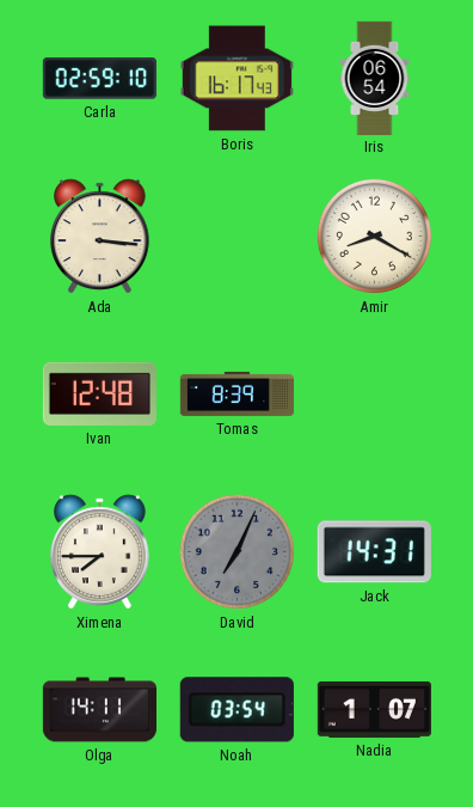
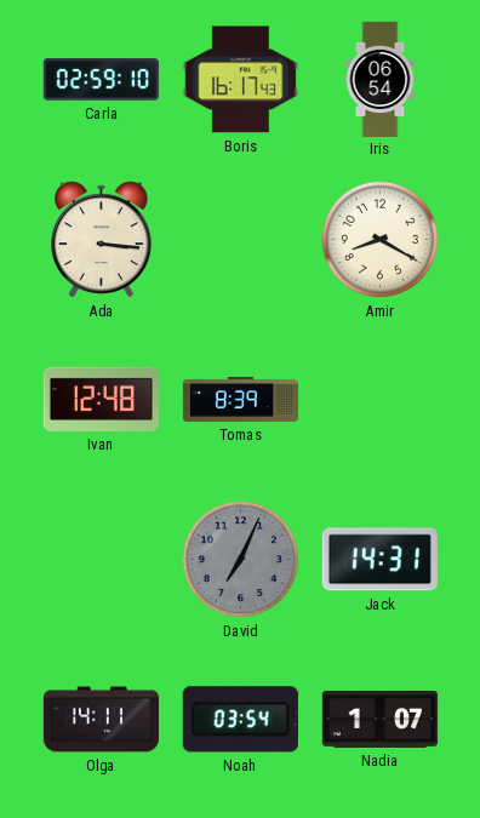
Ximena: 7:45 -> none
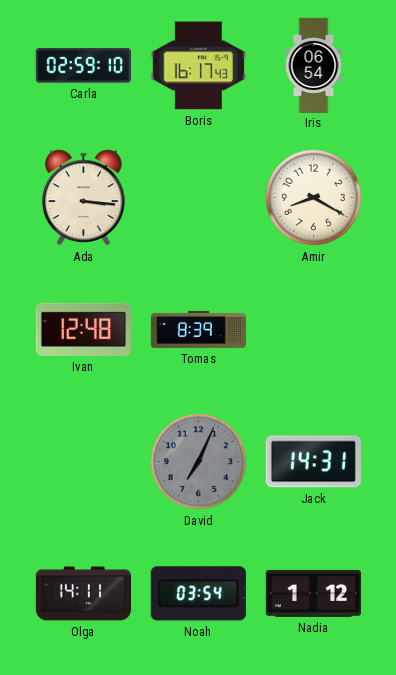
Nadia: 1:07 -> 1:12
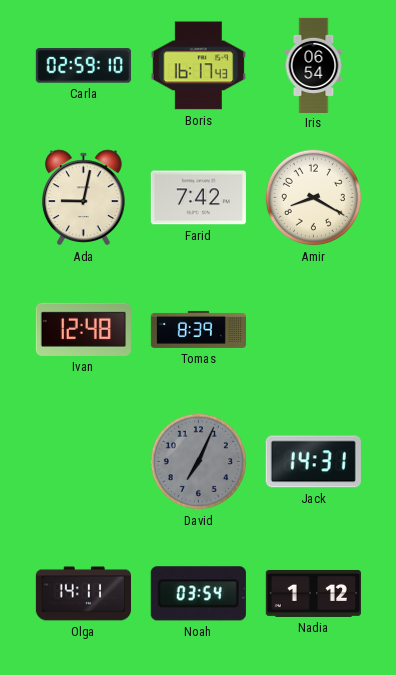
Ada: 3:16 -> 9:02
Farid: none -> 7:42
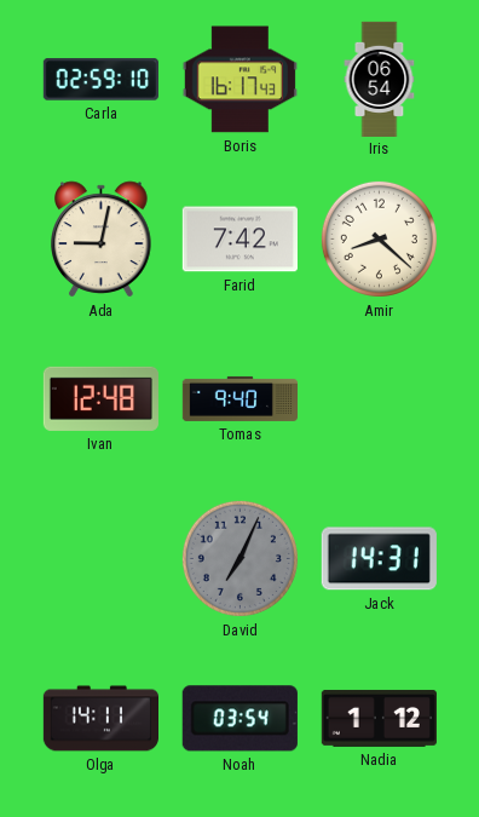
Amir: 8:20 -> 8:22
Tomas: 8:39 -> 9:40
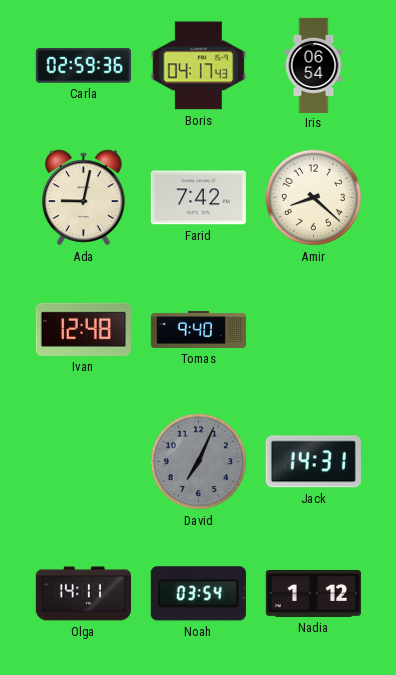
Carla: 02:59:10 -> 02:59:36
Boris: 16:17 -> 04:17
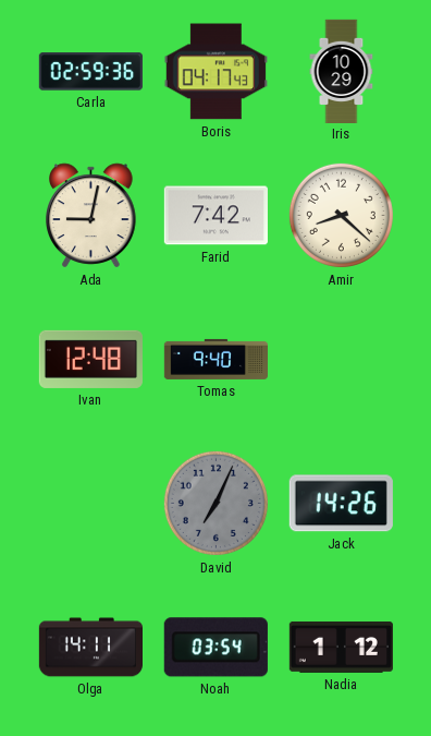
Iris: 06:54 -> 10:29
Jack: 14:31 -> 14:26
